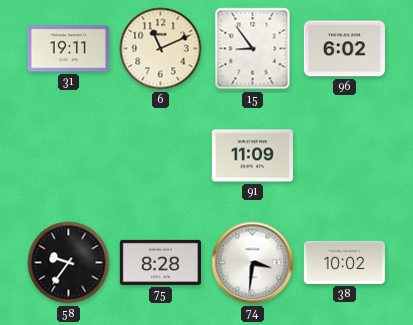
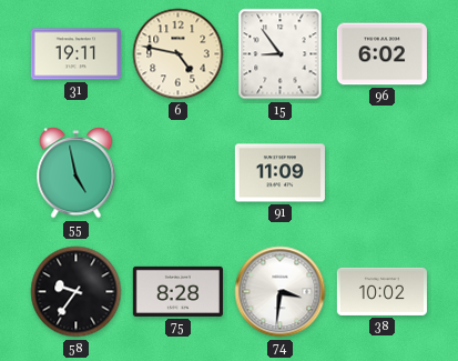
6: 11:11 -> 4:47
55: none -> 4:58
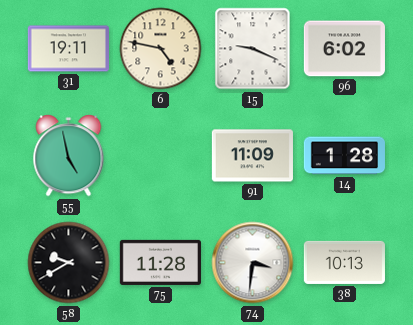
15: 8:54 -> 9:19
14: none -> 1:28
58: 9:36 -> 9:40
75: 8:28 -> 11:28
38: 10:02 -> 10:13
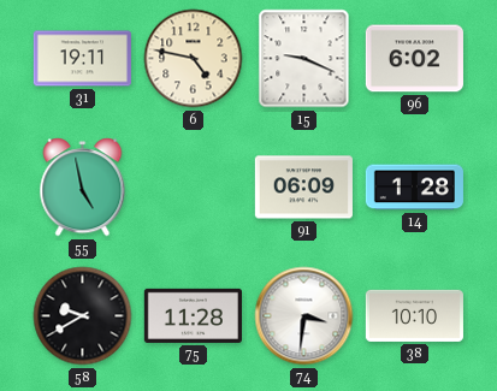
91: 11:09 -> 06:09
38: 10:13 -> 10:10
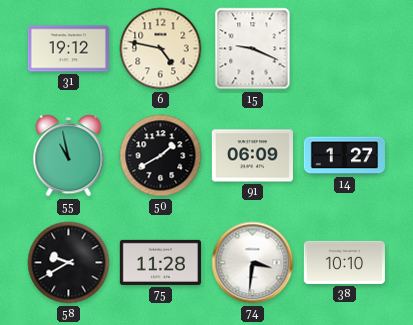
31: 19:11 -> 19:12
96: 6:02 -> none
55: 4:58 -> 10:58
50: none -> 1:40
14: 1:28 -> 1:27
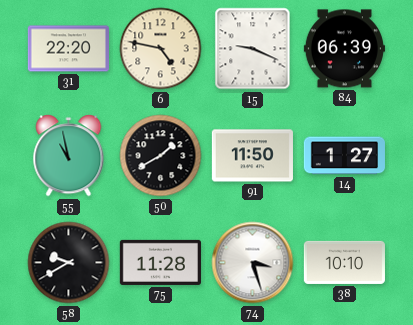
31: 19:12 -> 22:20
84: none -> 06:39
91: 06:09 -> 11:50
74: 3:31 -> 3:27
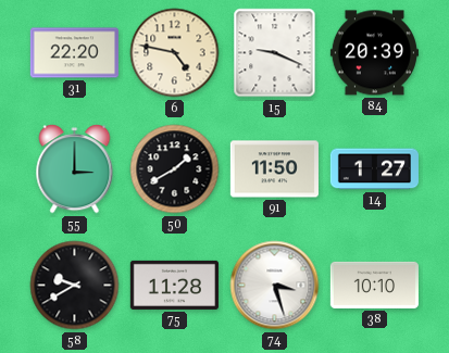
84: 06:39 -> 20:39
55: 10:58 -> 3:00
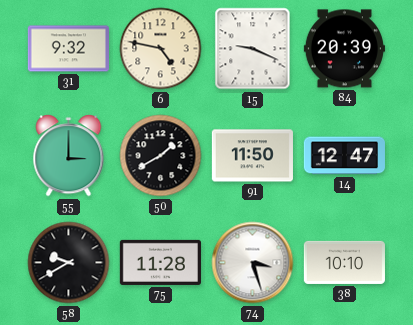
31: 22:20 -> 9:32
14: 1:27 -> 12:47
